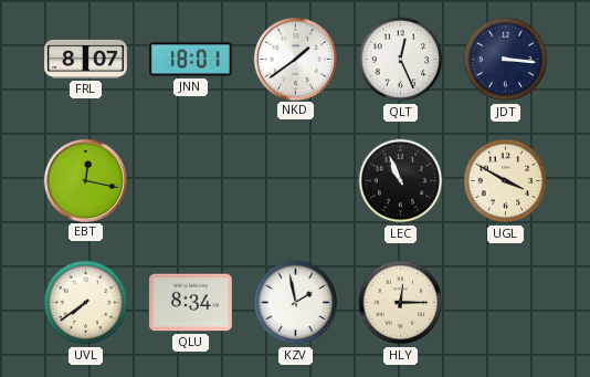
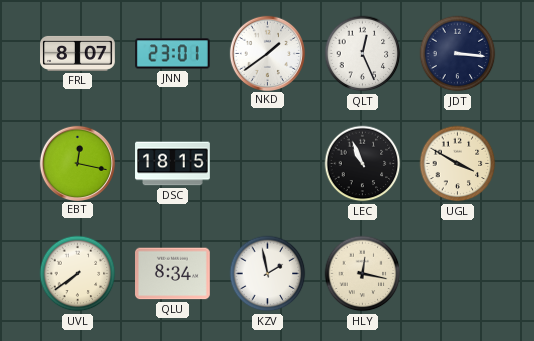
JNN: 18:01 -> 23:01
DSC: none -> 18:15
HLY: 12:15 -> 12:17
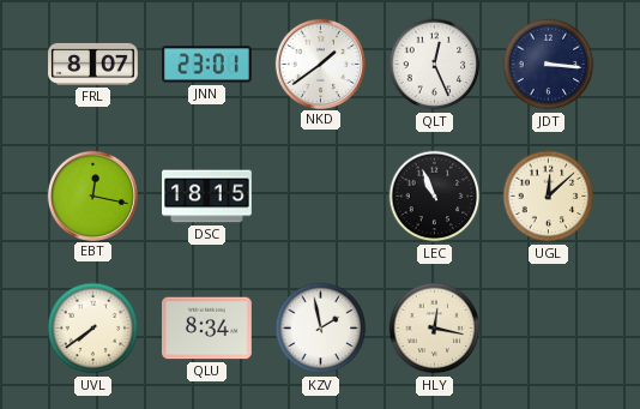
UGL: 3:50 -> 12:08
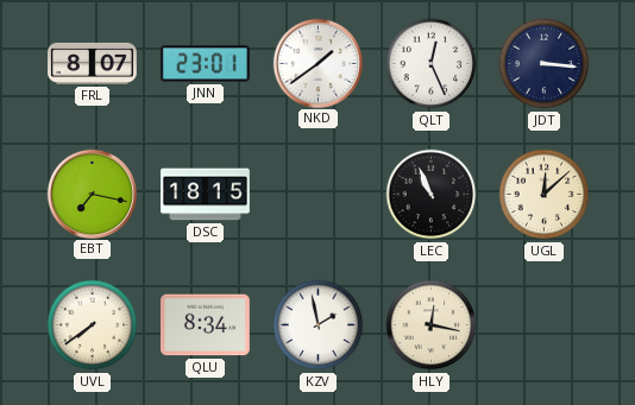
EBT: 12:17 -> 7:17
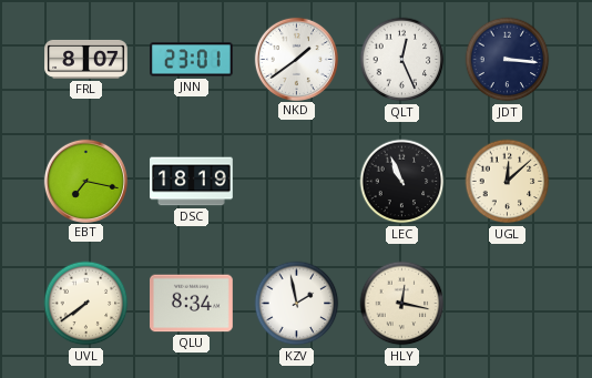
DSC: 18:15 -> 18:19
